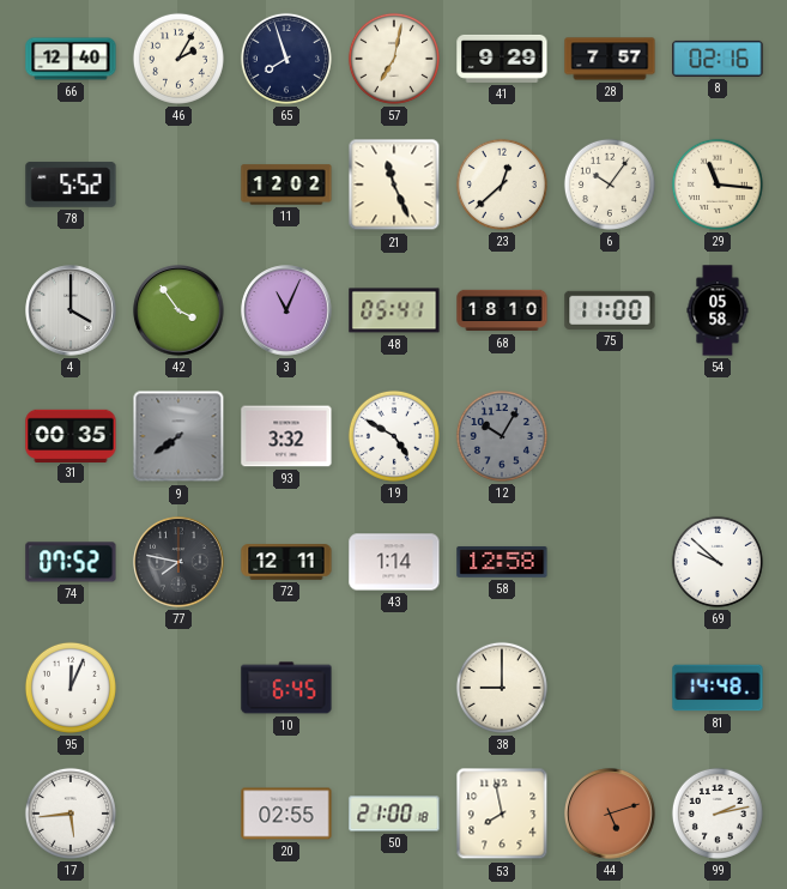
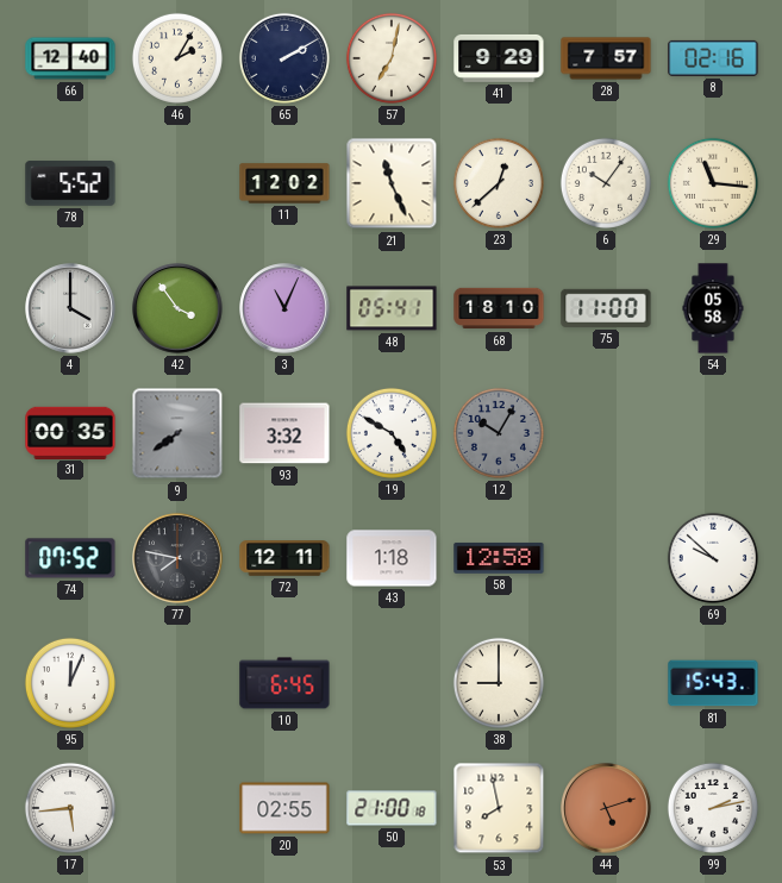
65: 7:57 -> 2:10
43: 1:14 -> 1:18
81: 14:48 -> 15:43
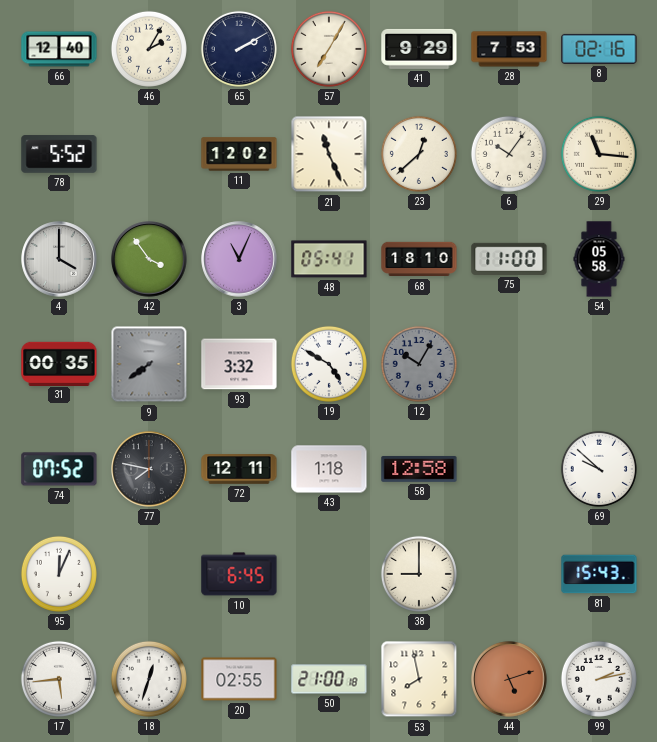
57: 7:02 -> 7:05
28: 7:57 -> 7:53
18: none -> 12:33
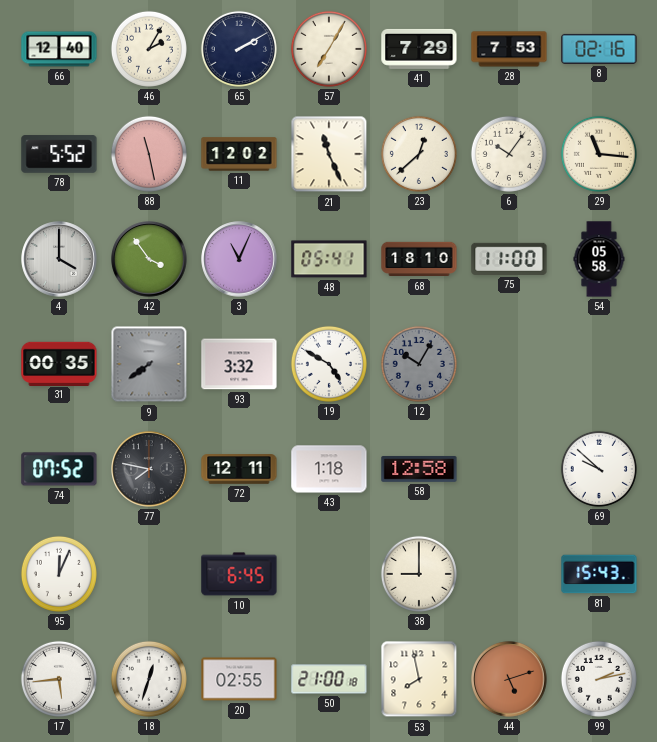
41: 9:29 -> 7:29
88: none -> 11:28
